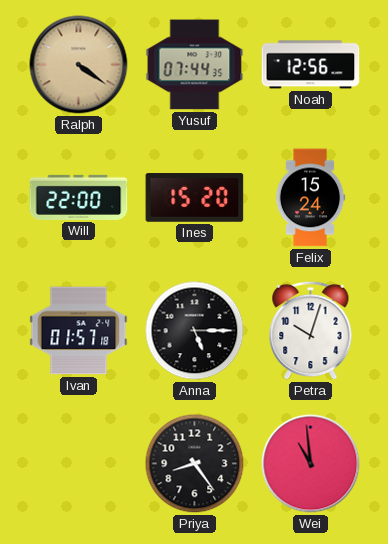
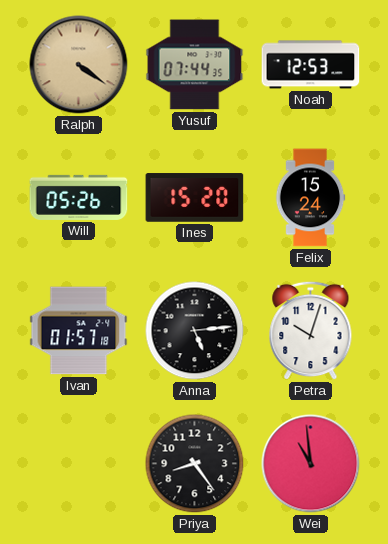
Noah: 12:56 -> 12:53
Will: 22:00 -> 05:26
Anna: 5:15 -> 5:14
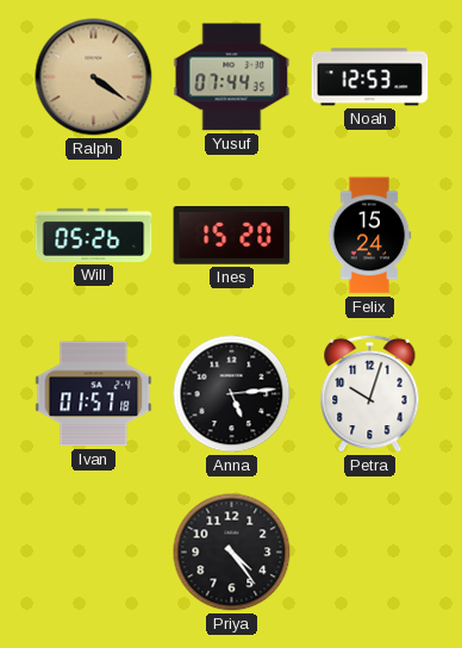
Priya: 8:24 -> 4:24
Wei: 10:59 -> none
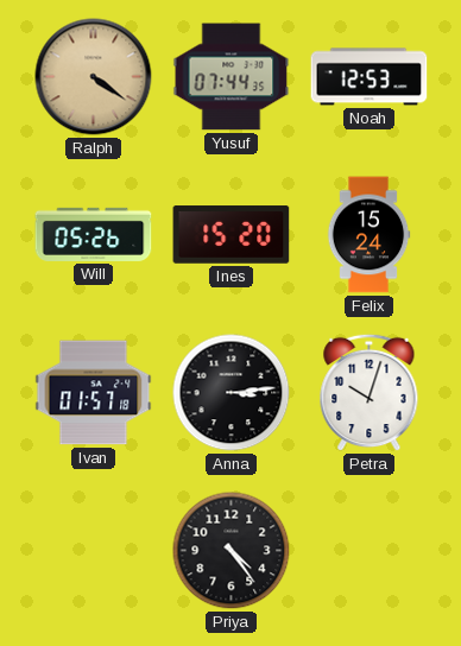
Anna: 5:14 -> 3:14
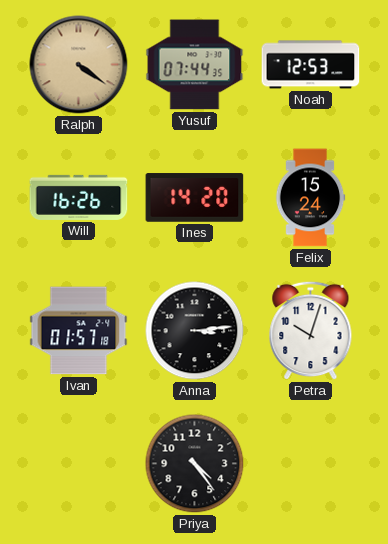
Will: 05:26 -> 16:26
Ines: 15:20 -> 14:20
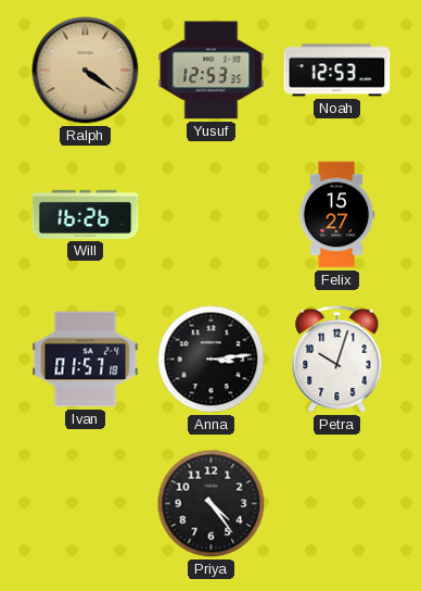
Yusuf: 07:44 -> 12:53
Ines: 14:20 -> none
Felix: 15:24 -> 15:27
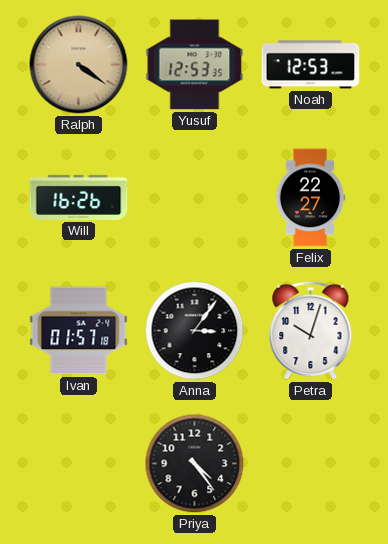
Felix: 15:27 -> 22:27
Anna: 3:14 -> 3:06
